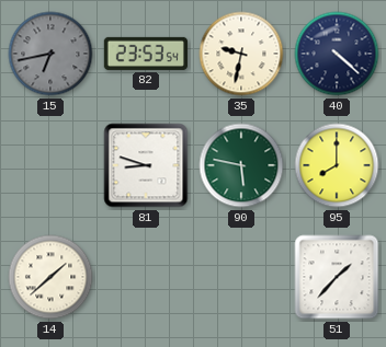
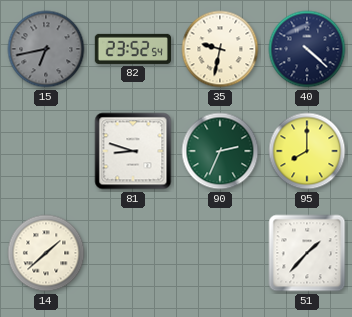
82: 23:53 -> 23:52
90: 5:47 -> 2:34
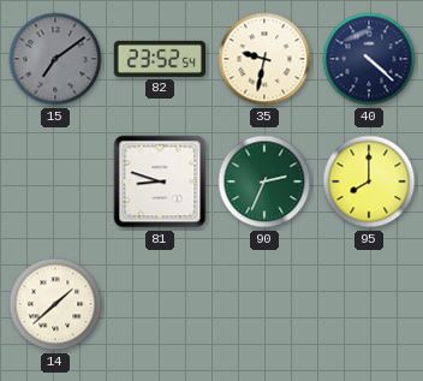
15: 6:43 -> 7:09
51: 1:37 -> none
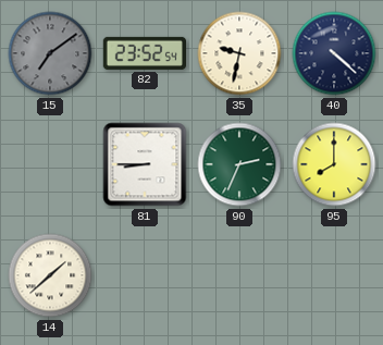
81: 8:48 -> 8:45
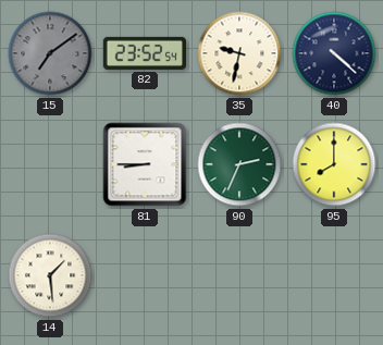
14: 1:38 -> 1:29
